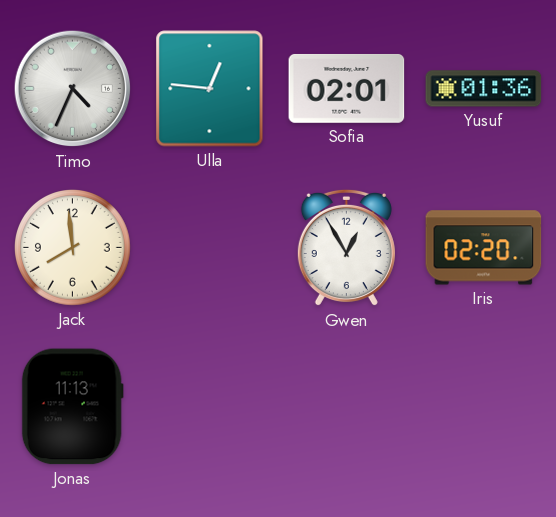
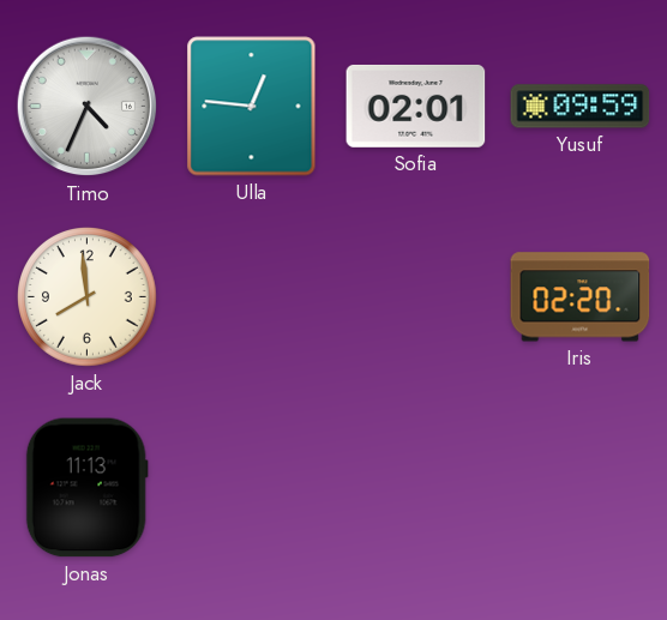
Yusuf: 01:36 -> 09:59
Gwen: 12:55 -> none
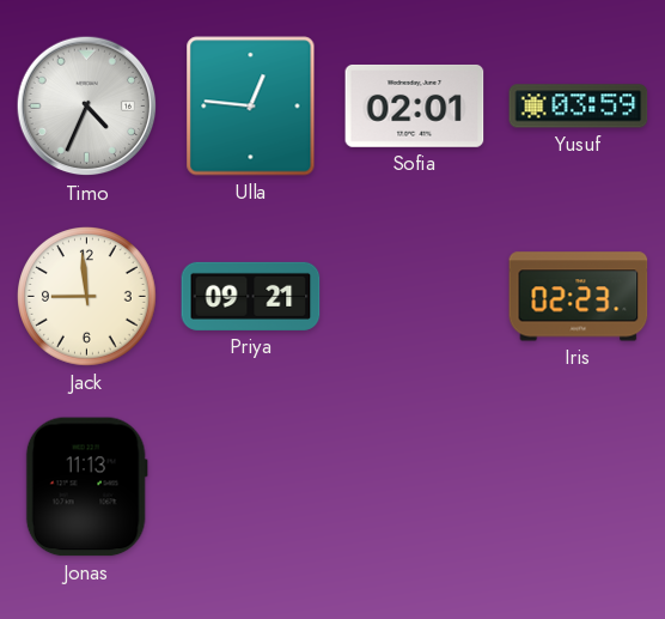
Yusuf: 09:59 -> 03:59
Jack: 7:59 -> 8:59
Priya: none -> 09:21
Iris: 02:20 -> 02:23
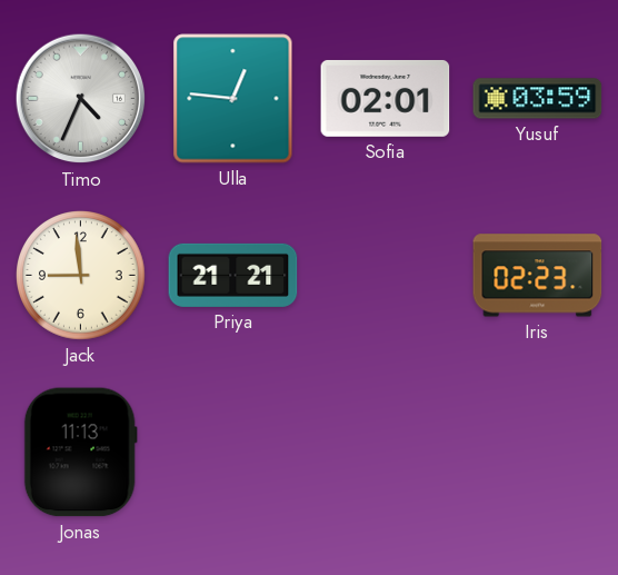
Priya: 09:21 -> 21:21
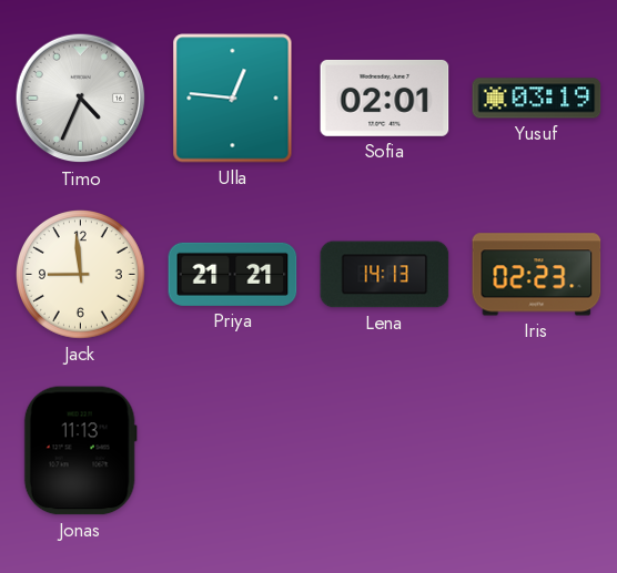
Yusuf: 03:59 -> 03:19
Lena: none -> 14:13
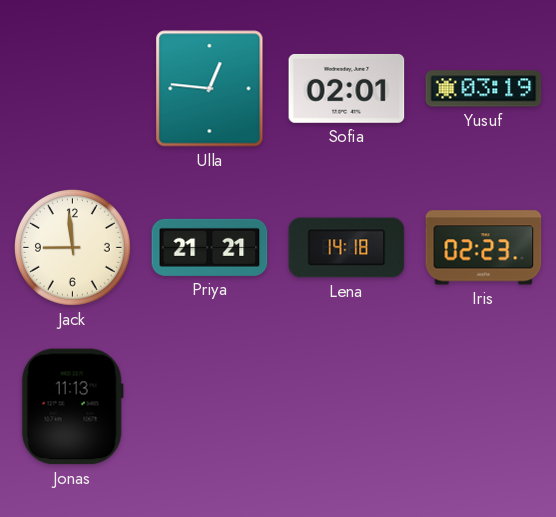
Timo: 4:34 -> none
Lena: 14:13 -> 14:18
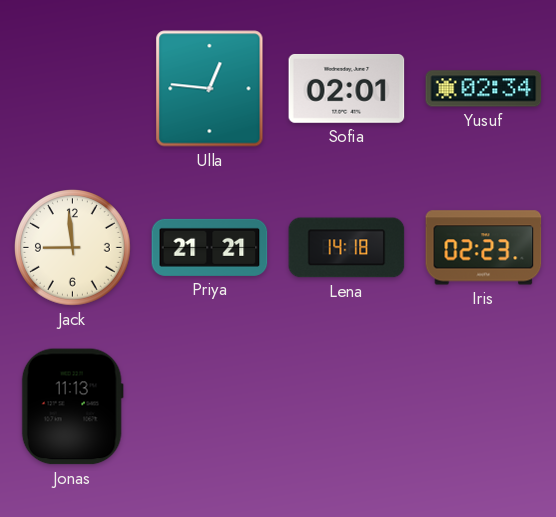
Yusuf: 03:19 -> 02:34
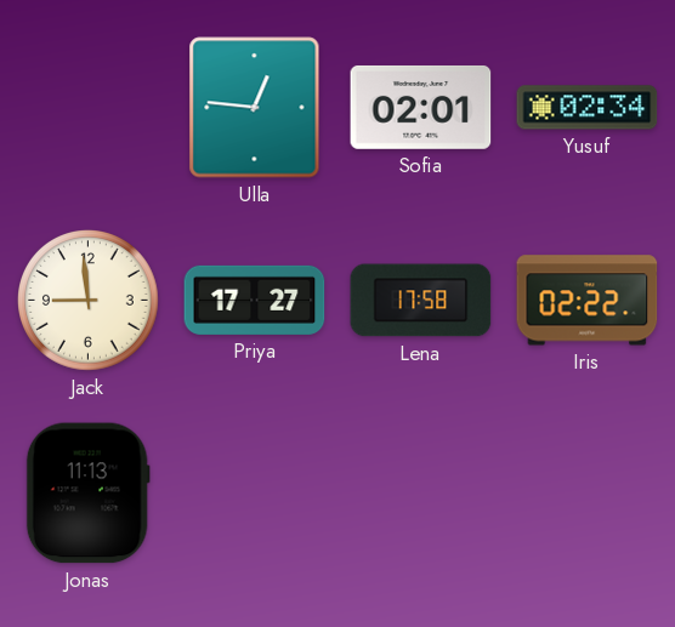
Priya: 21:21 -> 17:27
Lena: 14:18 -> 17:58
Iris: 02:23 -> 02:22
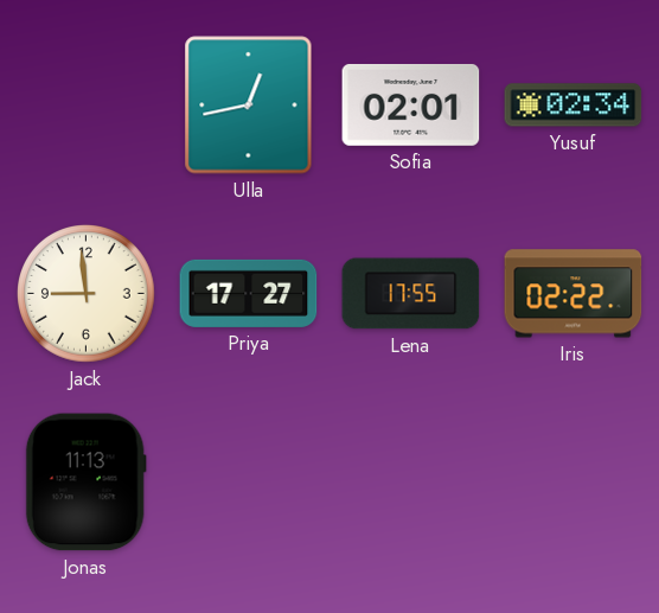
Ulla: 12:46 -> 12:43
Lena: 17:58 -> 17:55
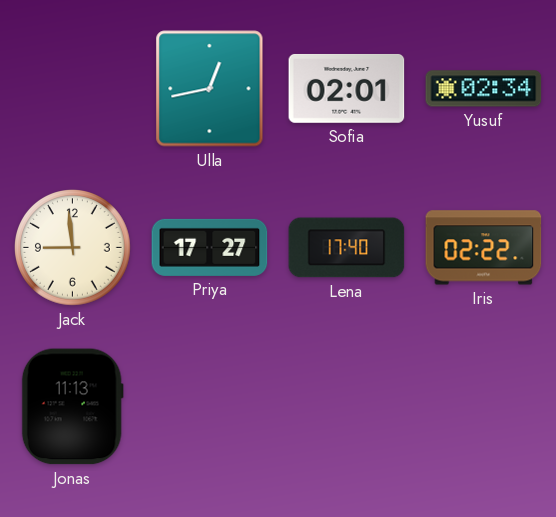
Lena: 17:55 -> 17:40
